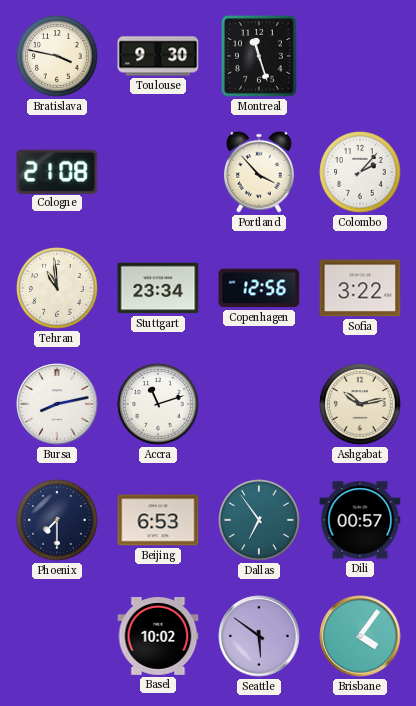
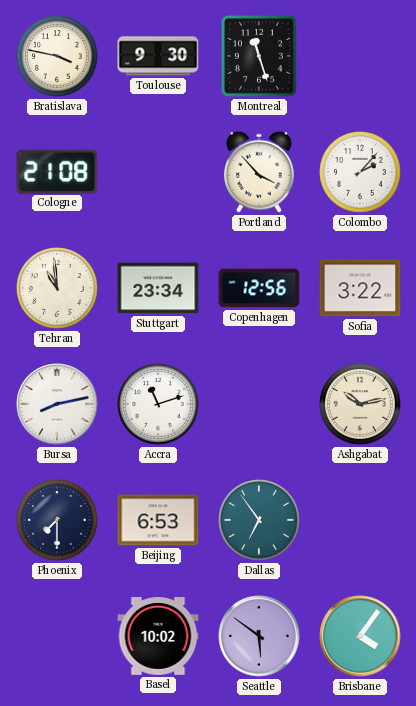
Dili: 00:57 -> none
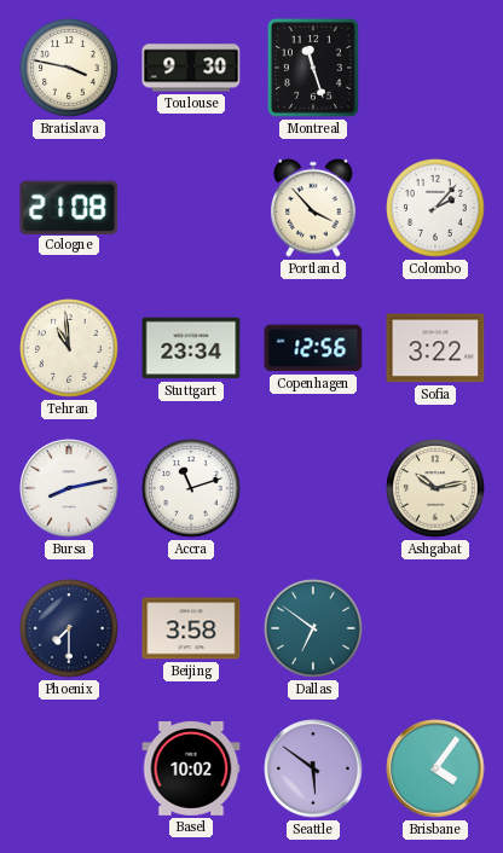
Beijing: 6:53 -> 3:58
Dallas: 6:54 -> 6:51
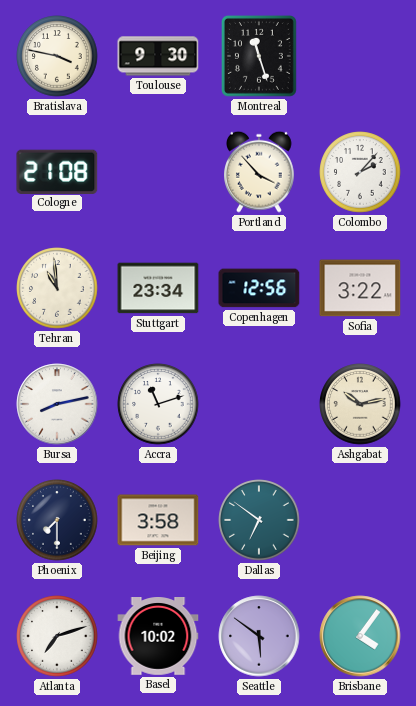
Atlanta: none -> 7:12
